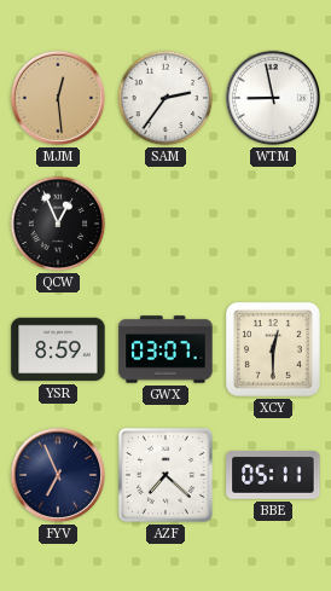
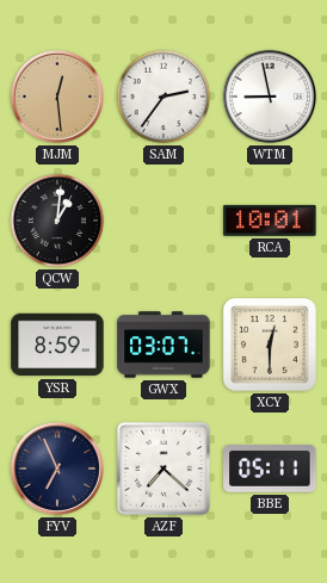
QCW: 12:56 -> 1:01
RCA: none -> 10:01
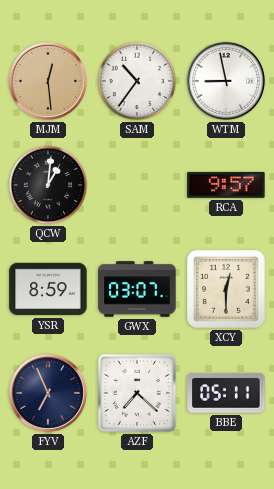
SAM: 2:36 -> 10:36
RCA: 10:01 -> 9:57
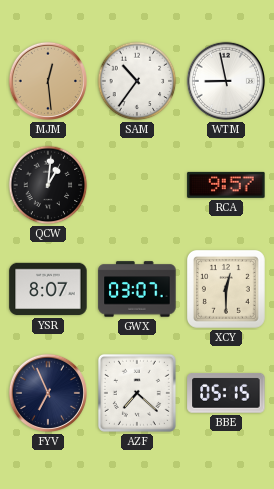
YSR: 8:59 -> 8:07
BBE: 05:11 -> 05:15
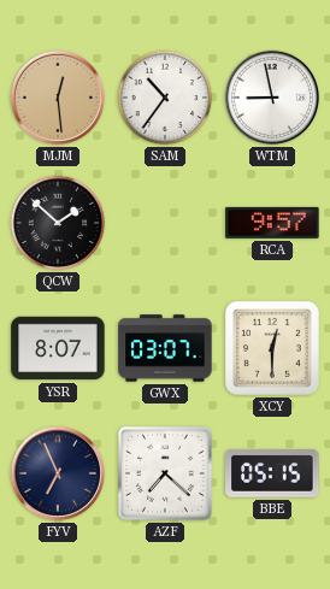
QCW: 1:01 -> 1:52
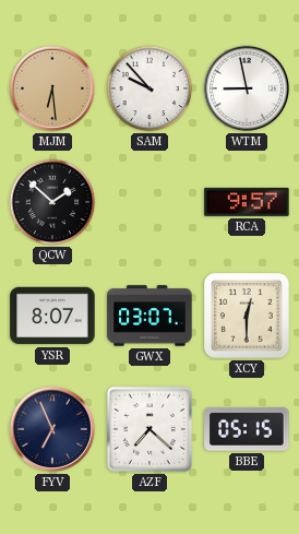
MJM: 12:29 -> 6:29
SAM: 10:36 -> 9:53
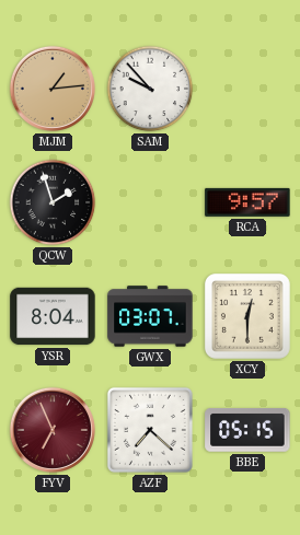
MJM: 6:29 -> 1:14
WTM: 8:58 -> none
QCW: 1:52 -> 1:57
YSR: 8:07 -> 8:04
FYV dial: navy -> burgundy
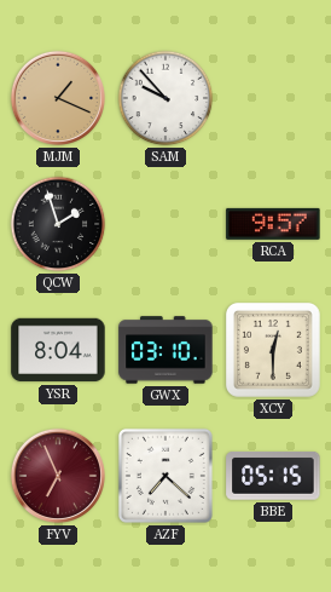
MJM: 1:14 -> 1:19
GWX: 03:07 -> 03:10
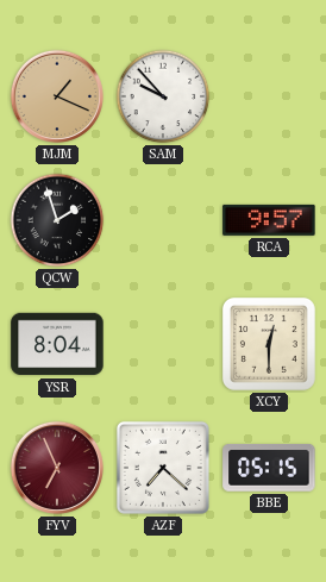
GWX: 03:10 -> none
